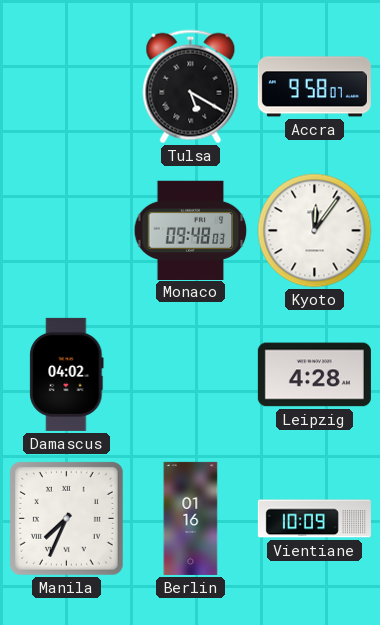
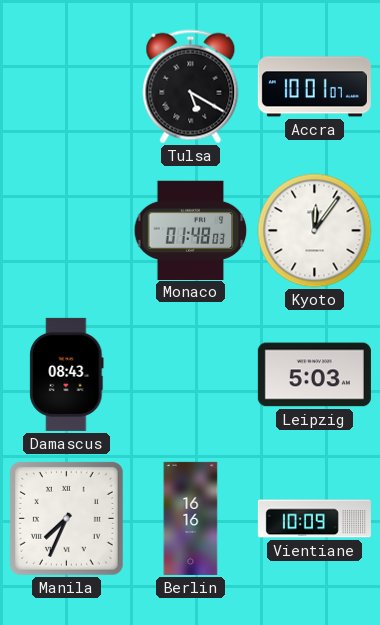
Accra: 9:58 -> 10:01
Monaco: 09:48 -> 01:48
Damascus: 04:02 -> 08:43
Leipzig: 4:28 -> 5:03
Berlin: 01:16 -> 16:16
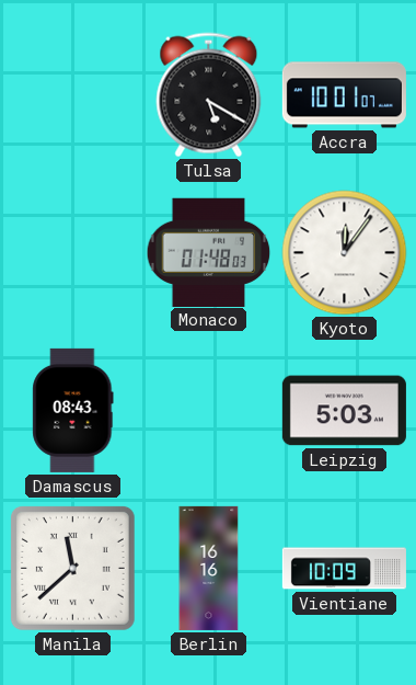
Manila: 7:34 -> 11:38
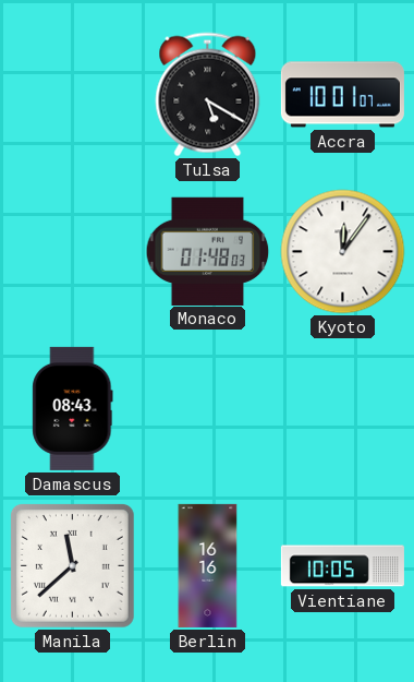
Leipzig: 5:03 -> none
Vientiane: 10:09 -> 10:05
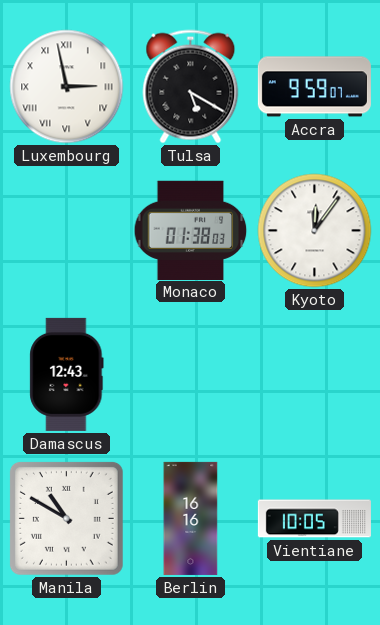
Luxembourg: none -> 2:58
Accra: 10:01 -> 9:59
Monaco: 01:48 -> 01:38
Damascus: 08:43 -> 12:43
Manila: 11:38 -> 10:50
